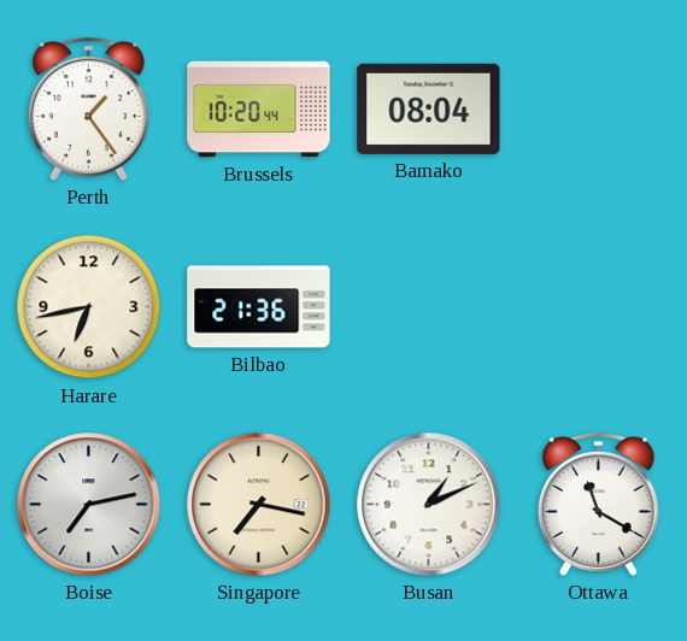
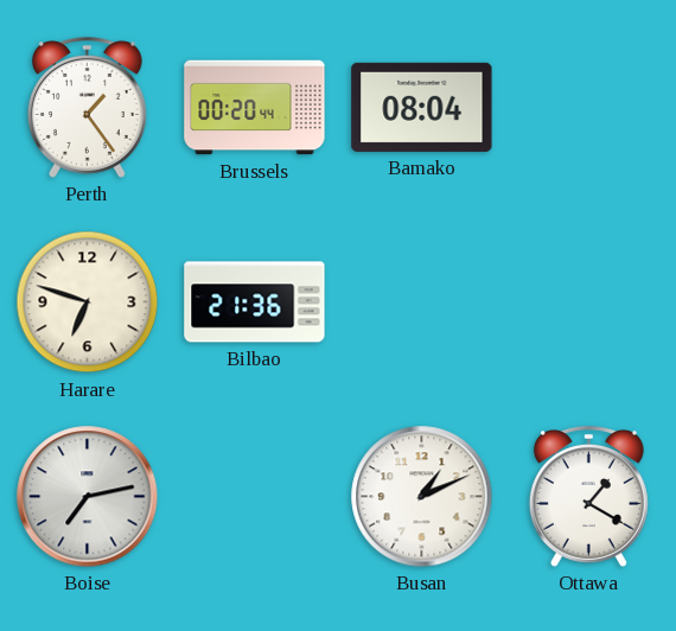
Brussels: 10:20 -> 00:20
Harare: 6:43 -> 6:48
Singapore: 7:17 -> none
Ottawa: 11:20 -> 1:20
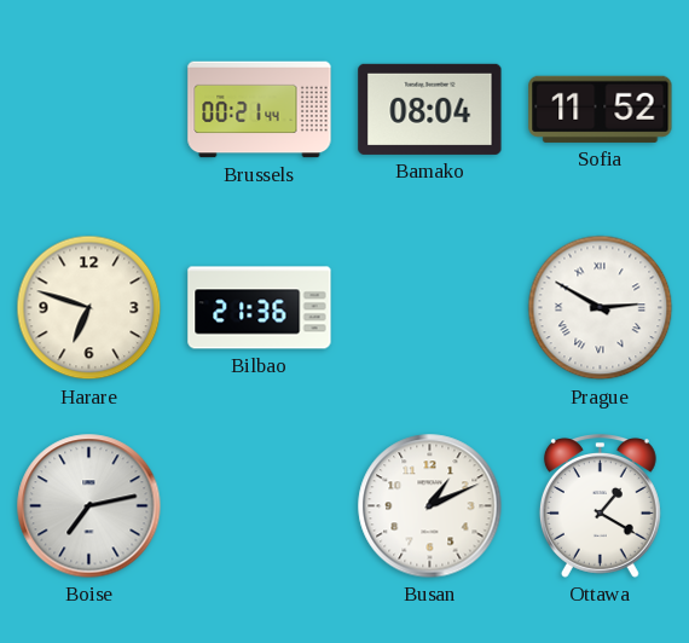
Perth: 1:24 -> none
Brussels: 00:20 -> 00:21
Sofia: none -> 11:52
Prague: none -> 2:50
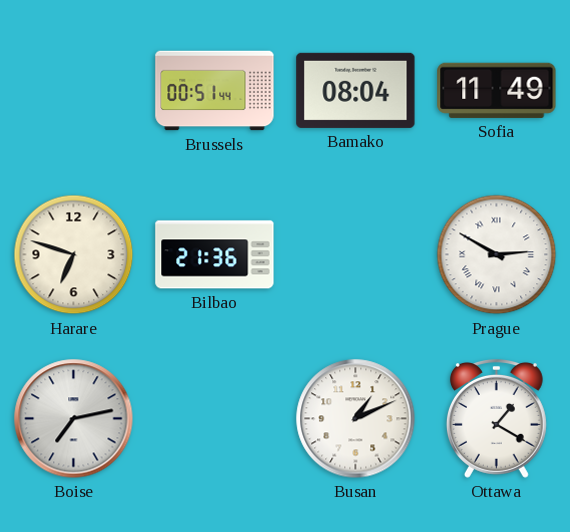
Brussels: 00:21 -> 00:51
Sofia: 11:52 -> 11:49
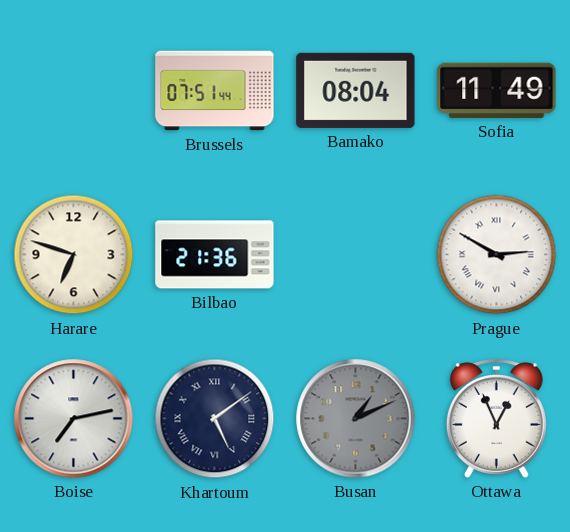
Brussels: 00:51 -> 07:51
Khartoum: none -> 5:09
Busan dial: white -> grey
Ottawa: 1:20 -> 12:56
